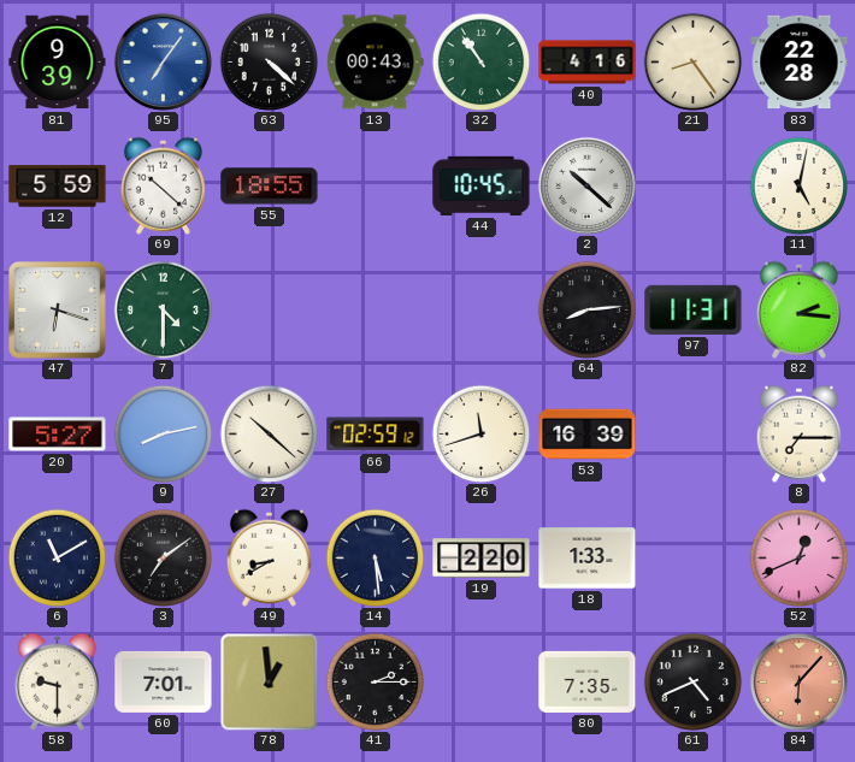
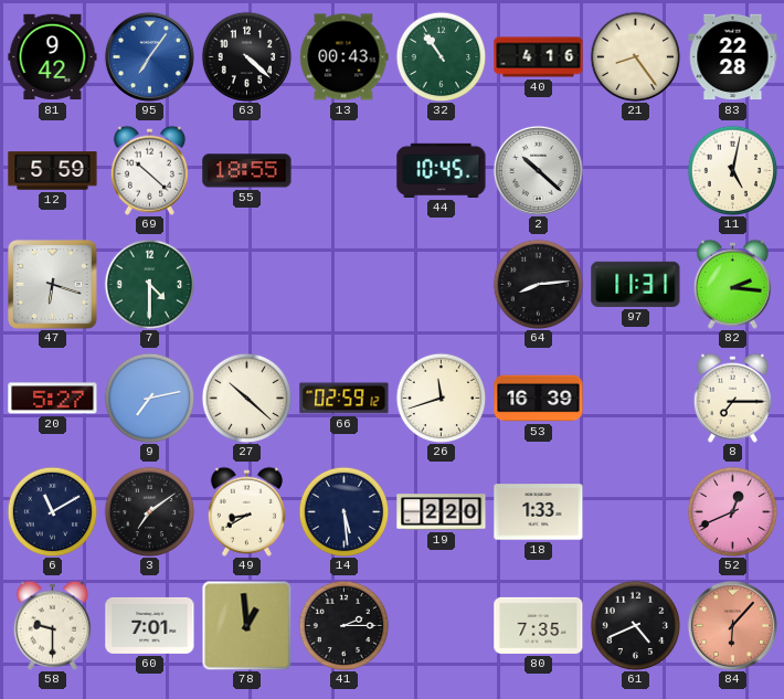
81: 9:39 -> 9:42
9: 8:13 -> 7:13
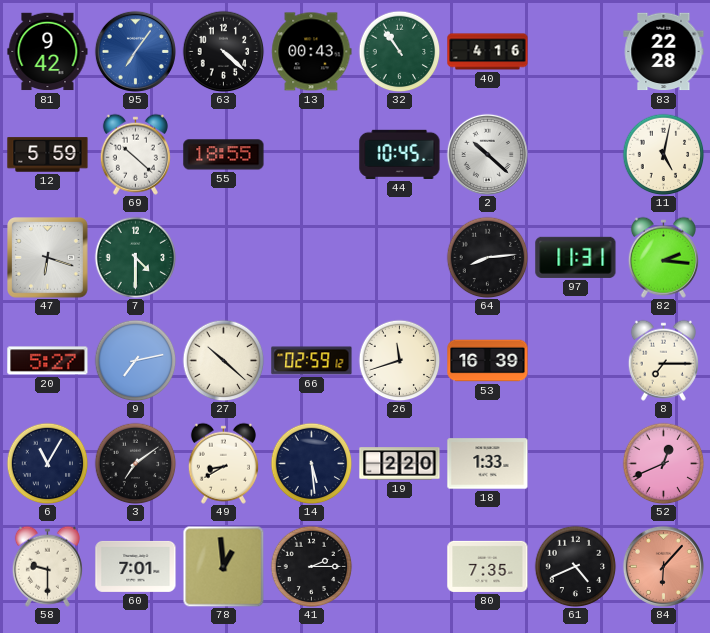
21: 8:24 -> none
6: 11:10 -> 11:05
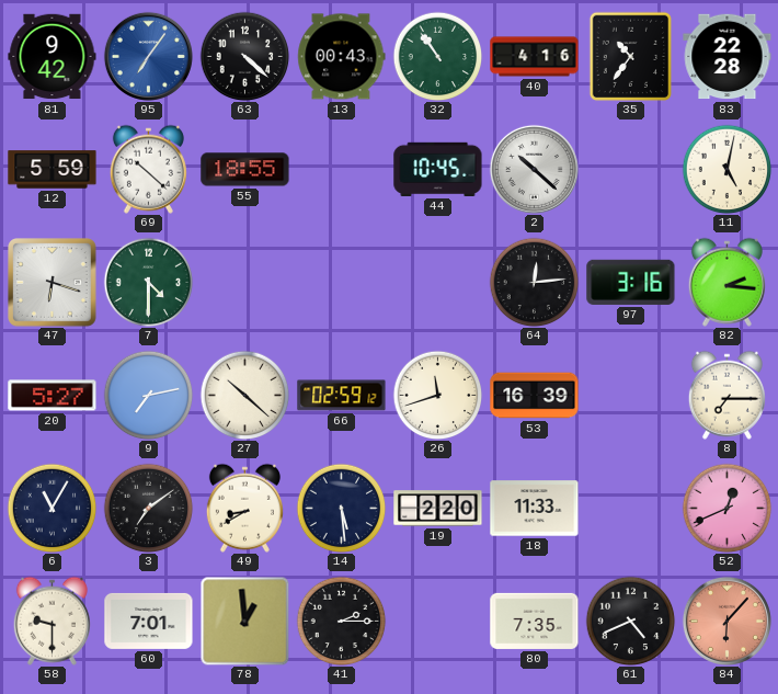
35: none -> 10:36
64: 8:14 -> 12:14
97: 11:31 -> 3:16
18: 1:33 -> 11:33
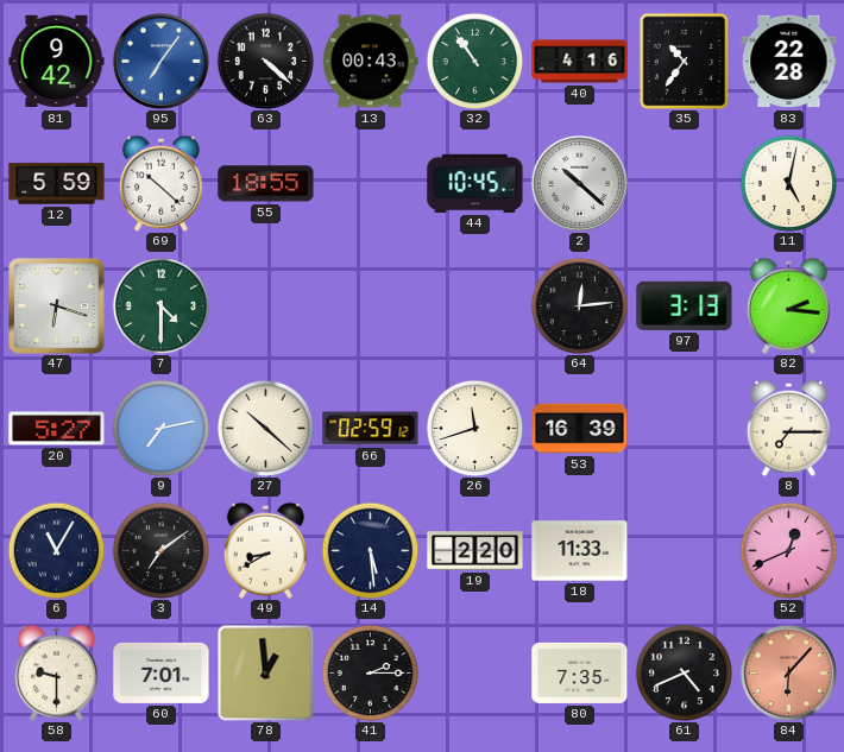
97: 3:16 -> 3:13
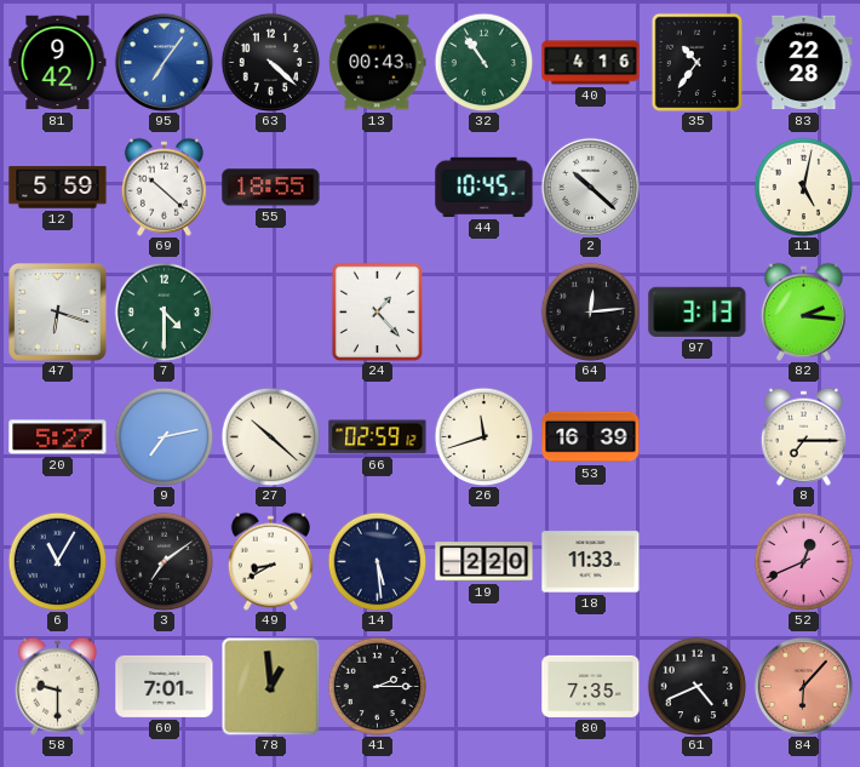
24: none -> 1:23
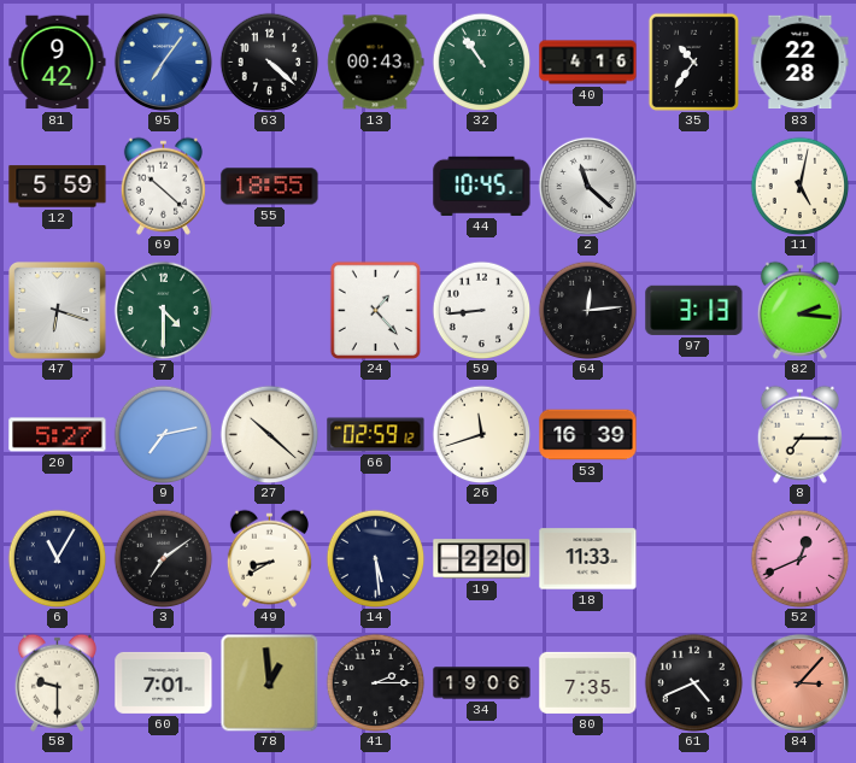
2: 10:22 -> 11:22
59: none -> 8:44
34: none -> 19:06
84: 6:07 -> 3:07
